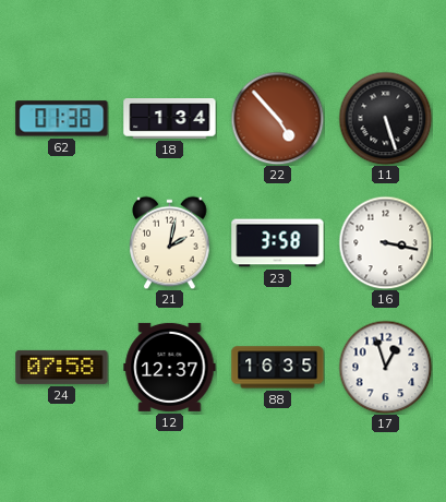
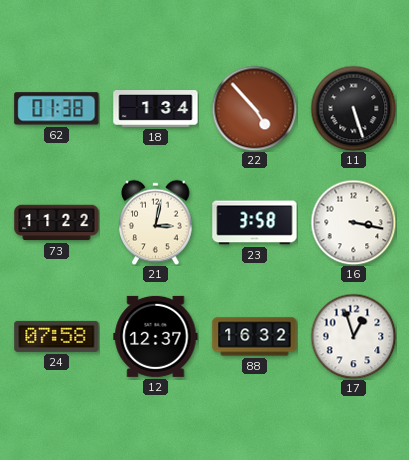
73: none -> 11:22
21: 2:02 -> 3:02
88: 16:35 -> 16:32
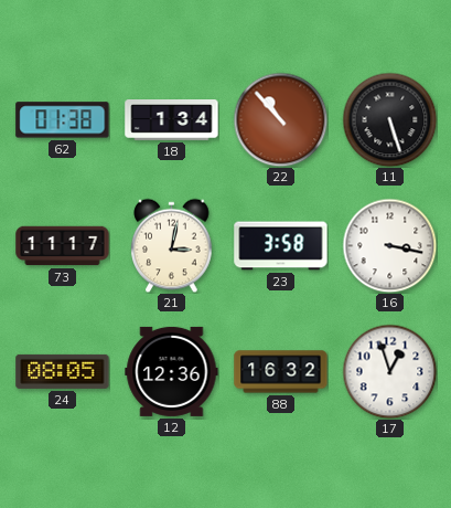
22: 4:53 -> 10:53
73: 11:22 -> 11:17
24: 07:58 -> 08:05
12: 12:37 -> 12:36
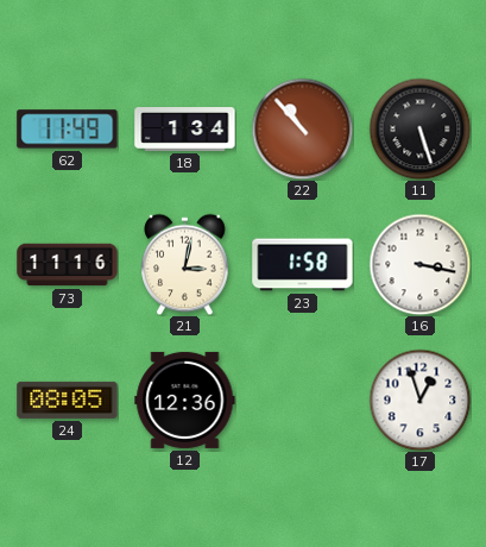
62: 01:38 -> 11:49
73: 11:17 -> 11:16
23: 3:58 -> 1:58
88: 16:32 -> none
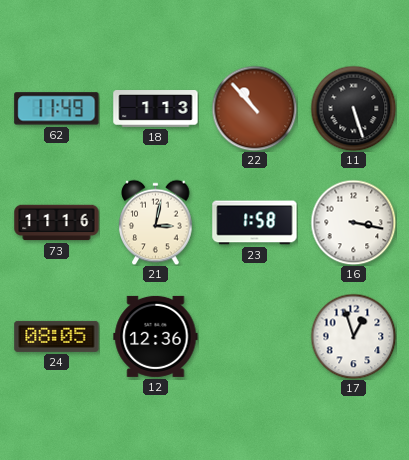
18: 1:34 -> 1:13
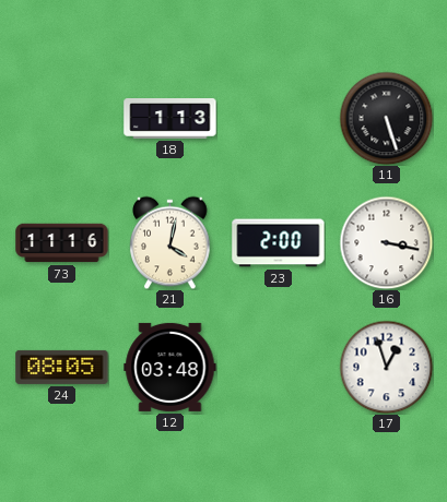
62: 11:49 -> none
22: 10:53 -> none
21: 3:02 -> 4:02
23: 1:58 -> 2:00
12: 12:36 -> 03:48
